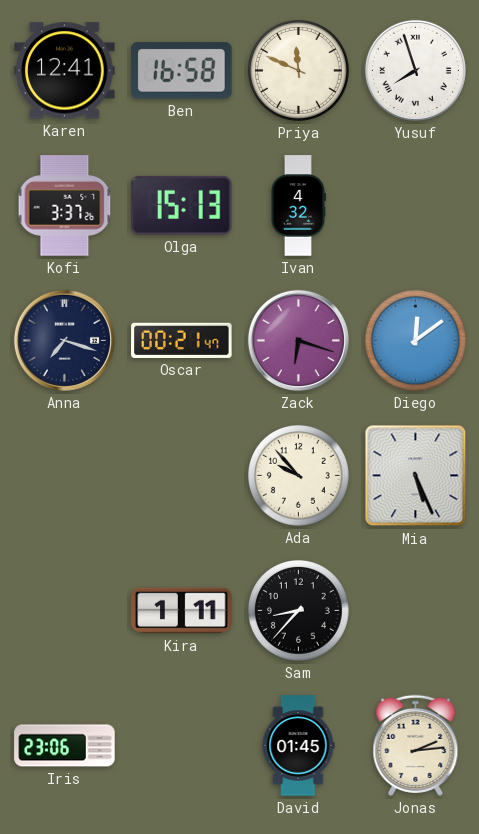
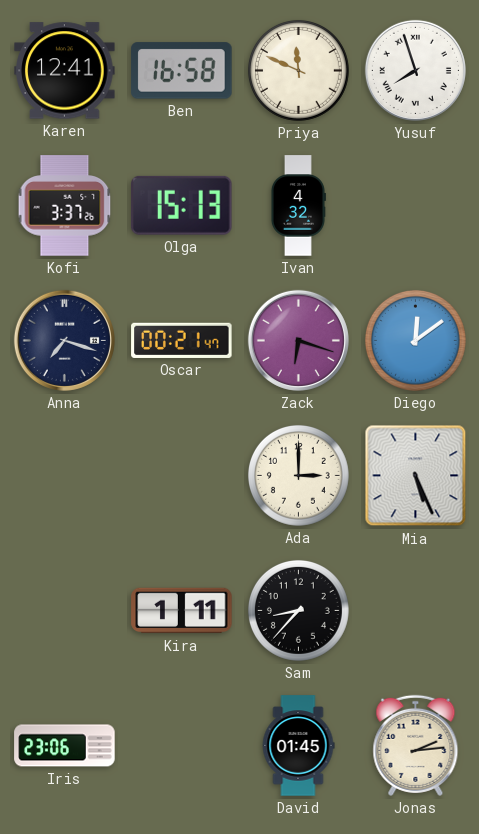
Ada: 9:53 -> 3:00
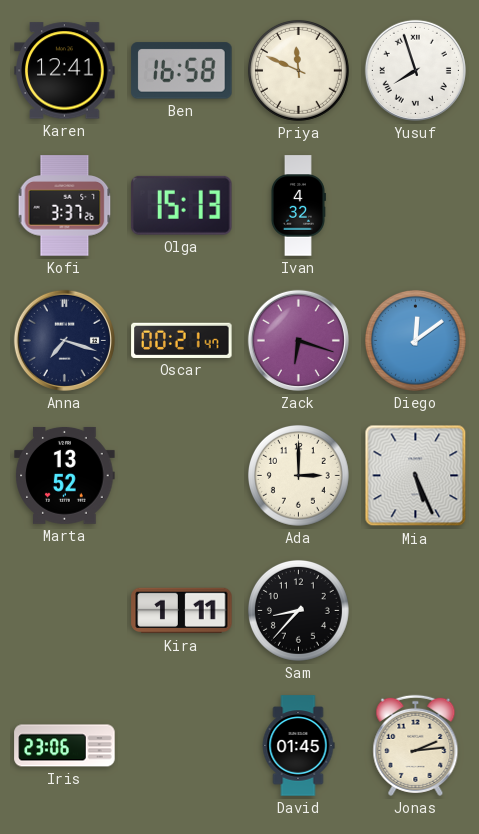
Marta: none -> 13:52
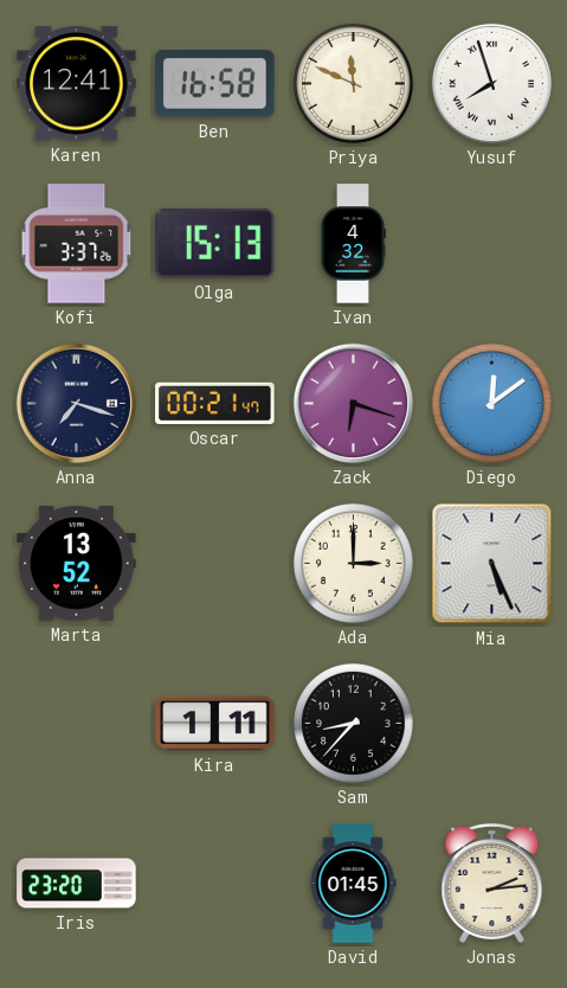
Iris: 23:06 -> 23:20
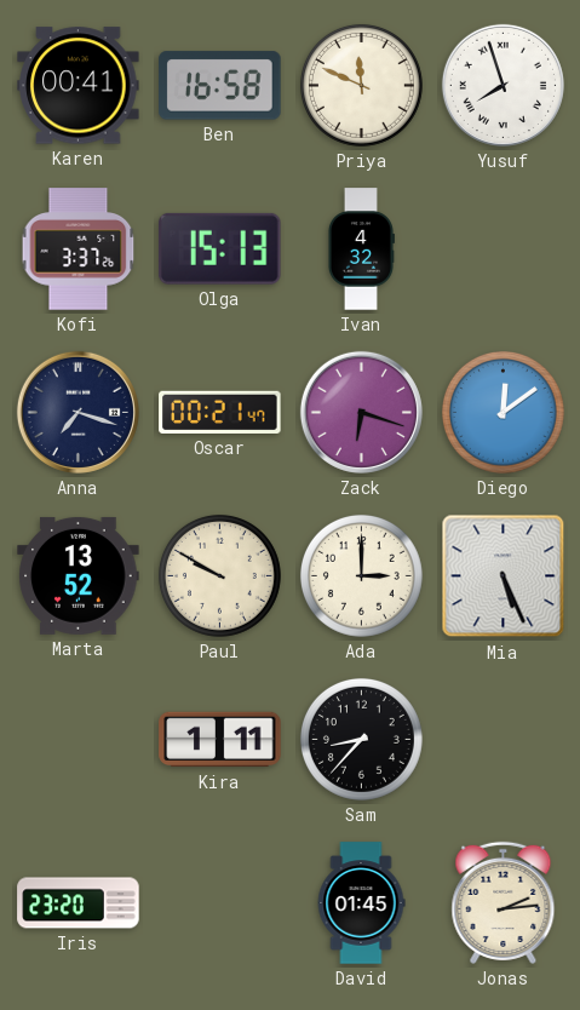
Karen: 12:41 -> 00:41
Paul: none -> 9:50
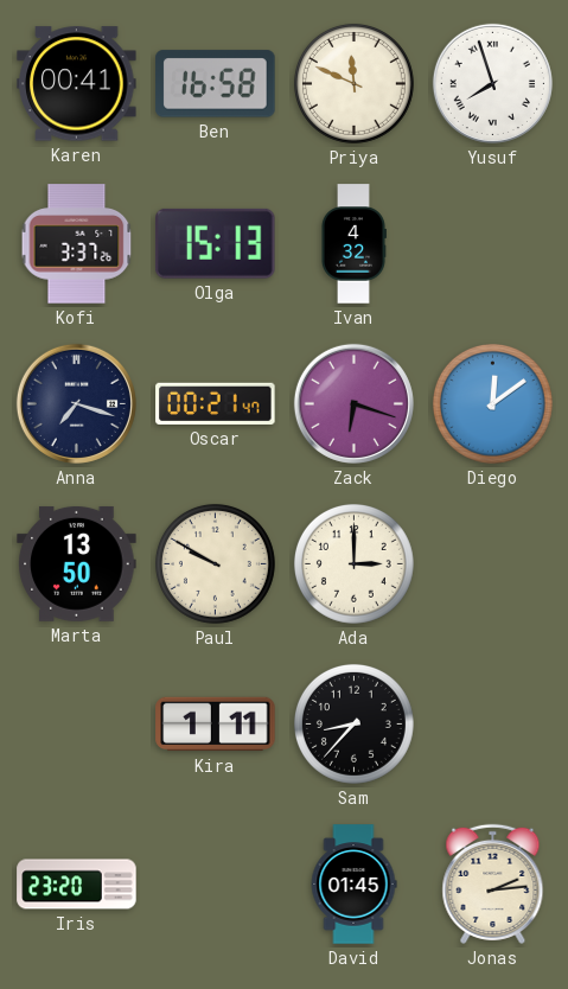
Marta: 13:52 -> 13:50
Mia: 5:26 -> none
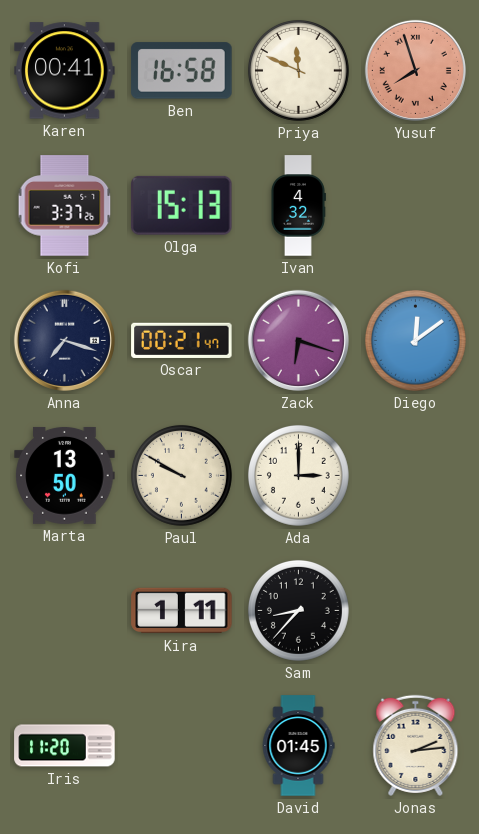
Yusuf dial: white -> salmon
Iris: 23:20 -> 11:20
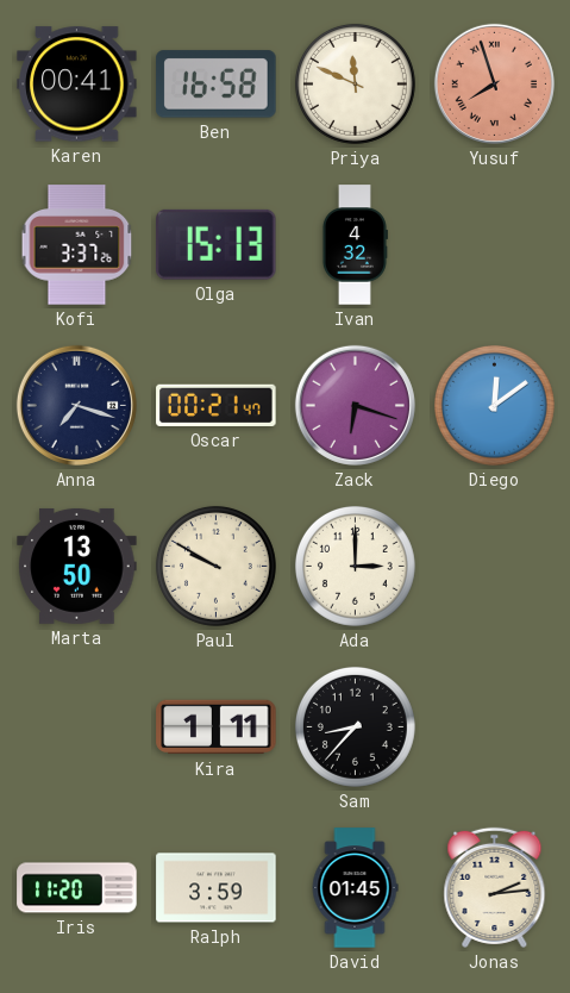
Ralph: none -> 3:59
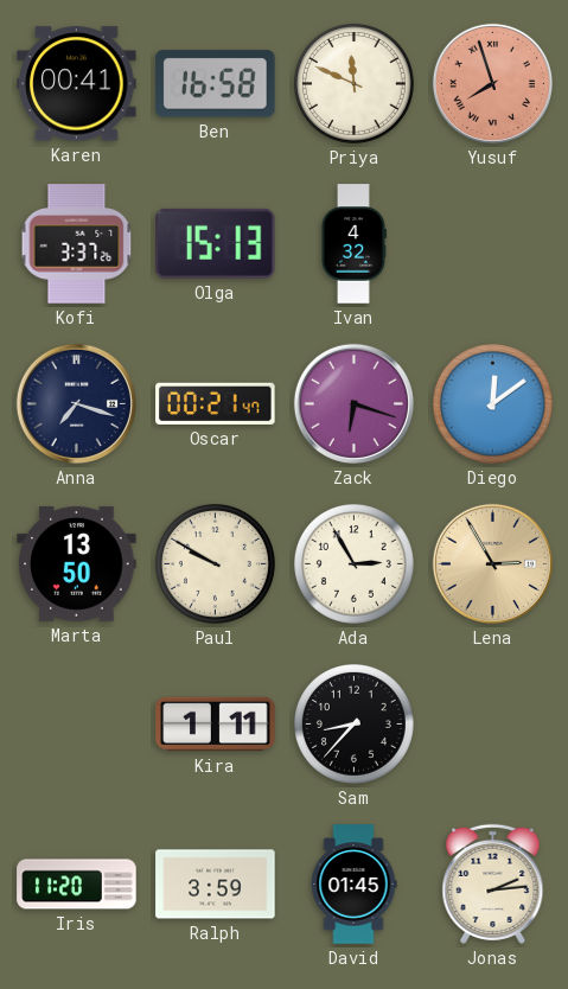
Ada: 3:00 -> 2:55
Lena: none -> 2:55
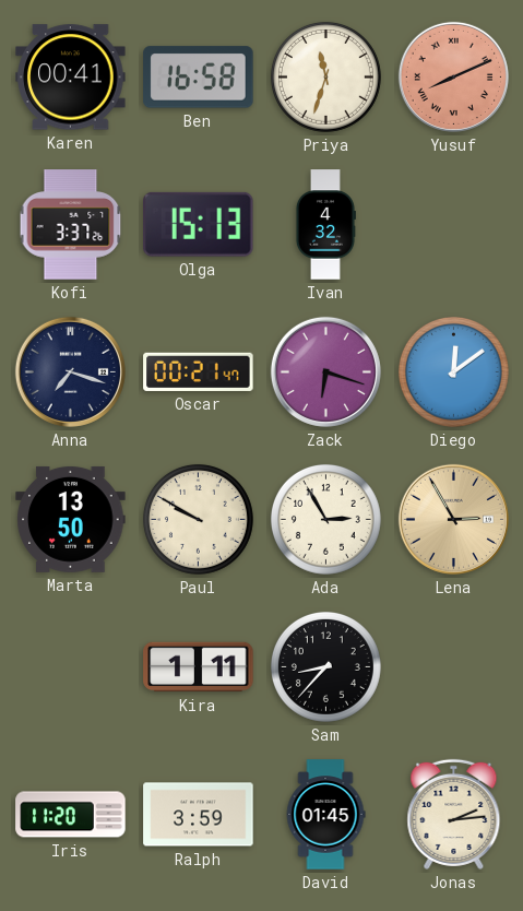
Priya: 11:49 -> 11:33
Yusuf: 7:57 -> 8:11
